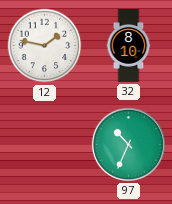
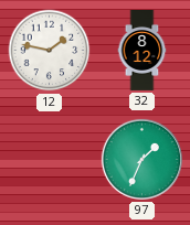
32: 8:10 -> 8:12
97: 10:34 -> 1:34
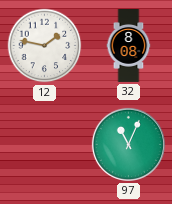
32: 8:12 -> 8:08
97: 1:34 -> 11:04
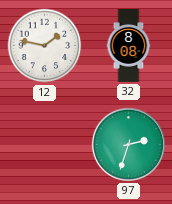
97: 11:04 -> 2:33
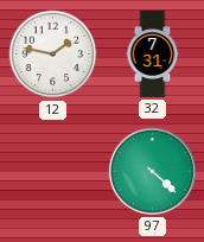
32: 8:08 -> 7:31
97: 2:33 -> 4:22
